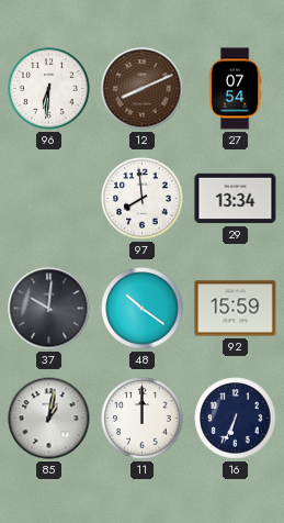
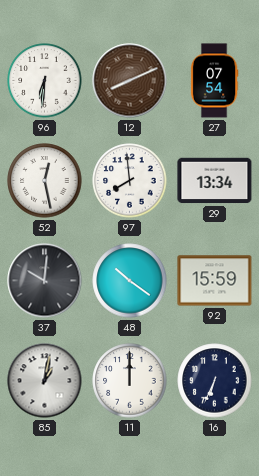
52: none -> 12:28
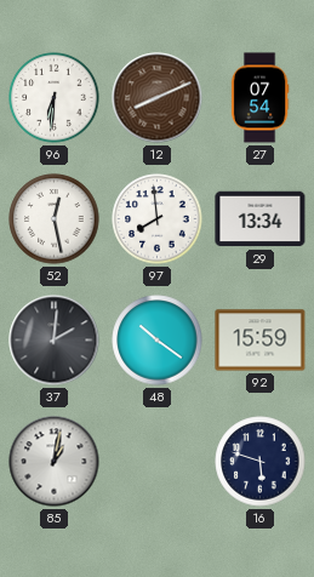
37: 10:01 -> 2:01
11: 12:00 -> none
16: 6:34 -> 5:48
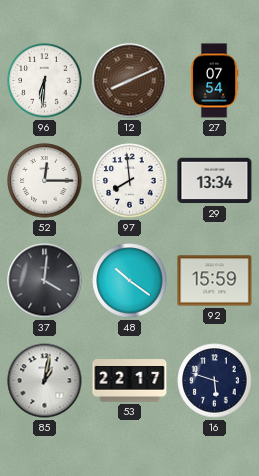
52: 12:28 -> 12:15
37: 2:01 -> 4:01
53: none -> 22:17
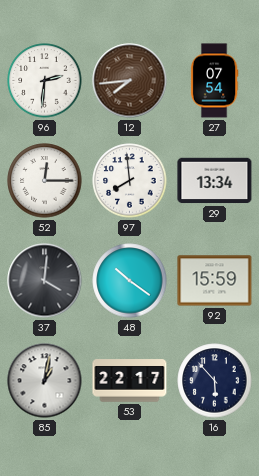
96: 6:31 -> 2:31
12: 8:11 -> 7:44
16: 5:48 -> 5:53
